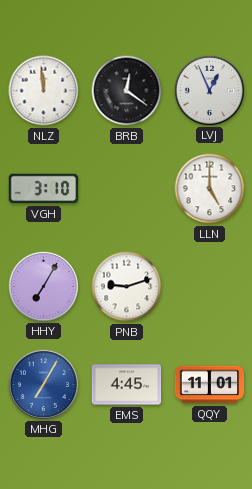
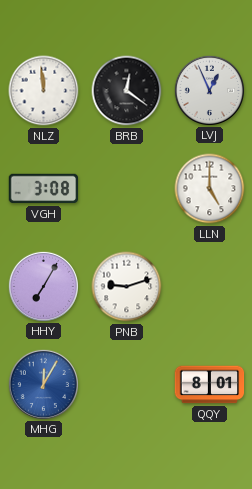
VGH: 3:10 -> 3:08
MHG: 7:05 -> 12:05
EMS: 4:45 -> none
QQY: 11:01 -> 8:01
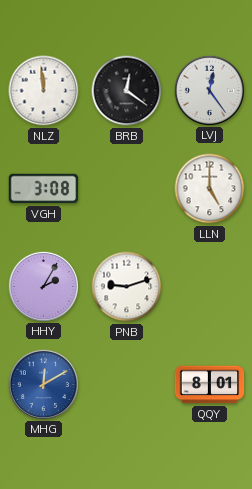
LVJ: 12:56 -> 12:24
HHY: 7:05 -> 2:05
MHG: 12:05 -> 12:10
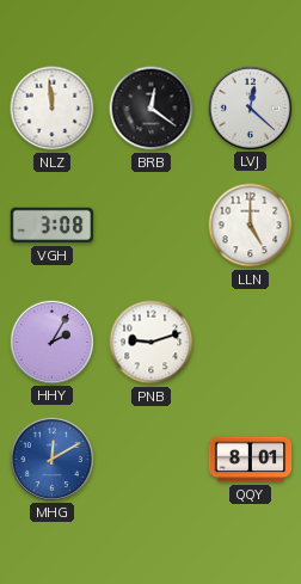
LVJ: 12:24 -> 12:22
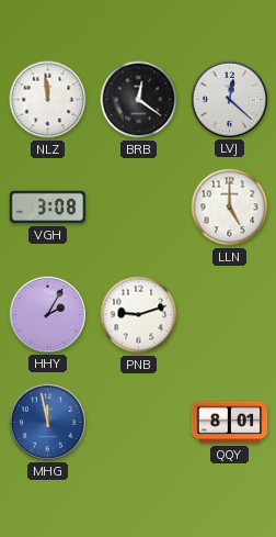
MHG: 12:10 -> 11:58
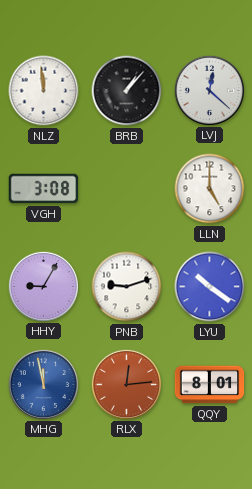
BRB: 12:21 -> 1:07
HHY: 2:05 -> 9:05
LYU: none -> 10:21
RLX: none -> 12:14
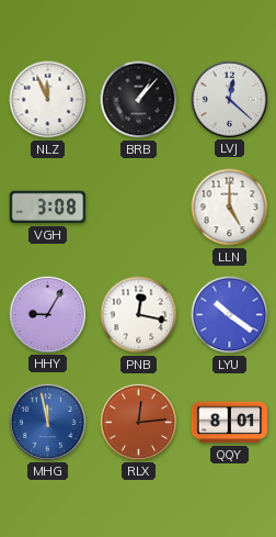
NLZ: 11:59 -> 11:56
PNB: 9:12 -> 12:17
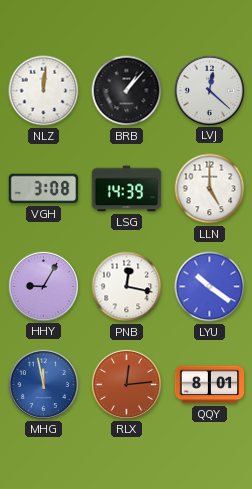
NLZ: 11:56 -> 12:01
LSG: none -> 14:39
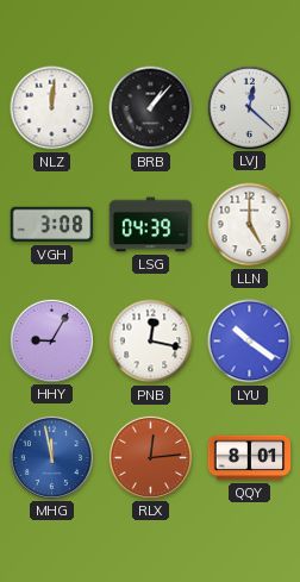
LSG: 14:39 -> 04:39
